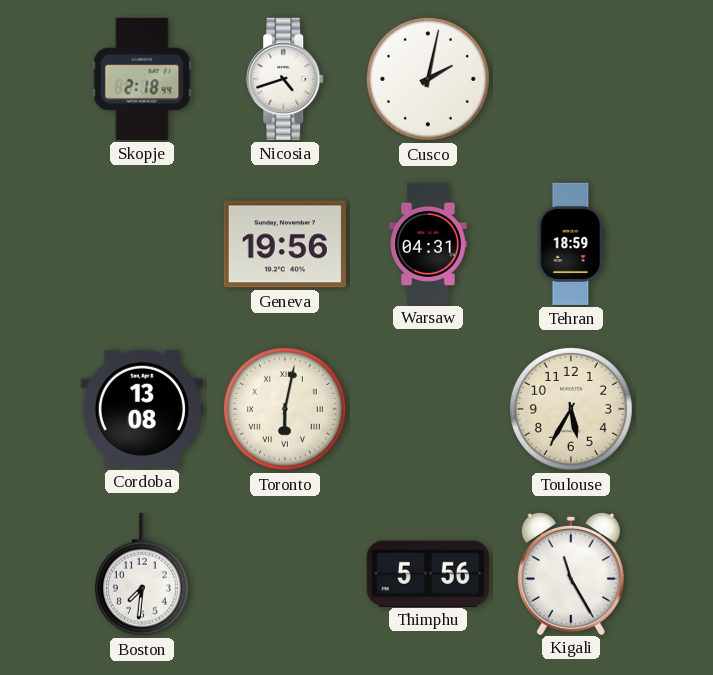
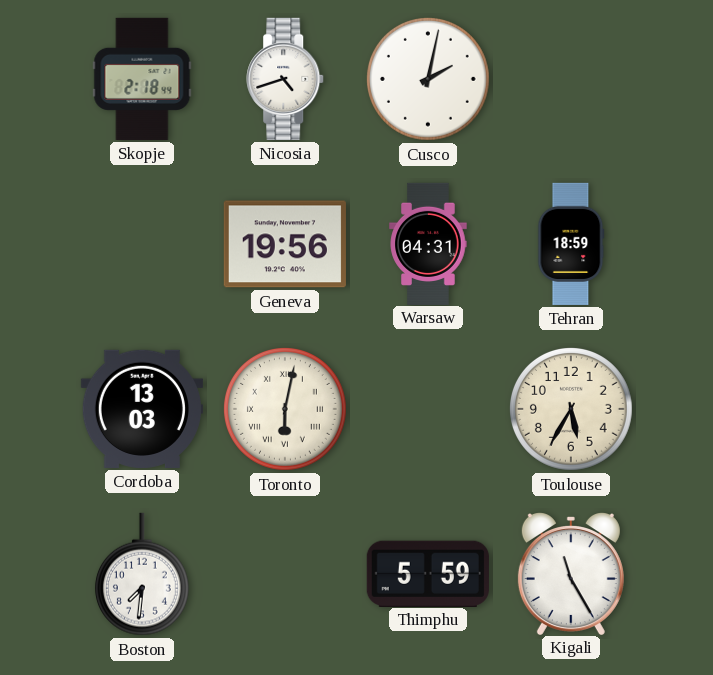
Cordoba: 13:08 -> 13:03
Thimphu: 5:56 -> 5:59
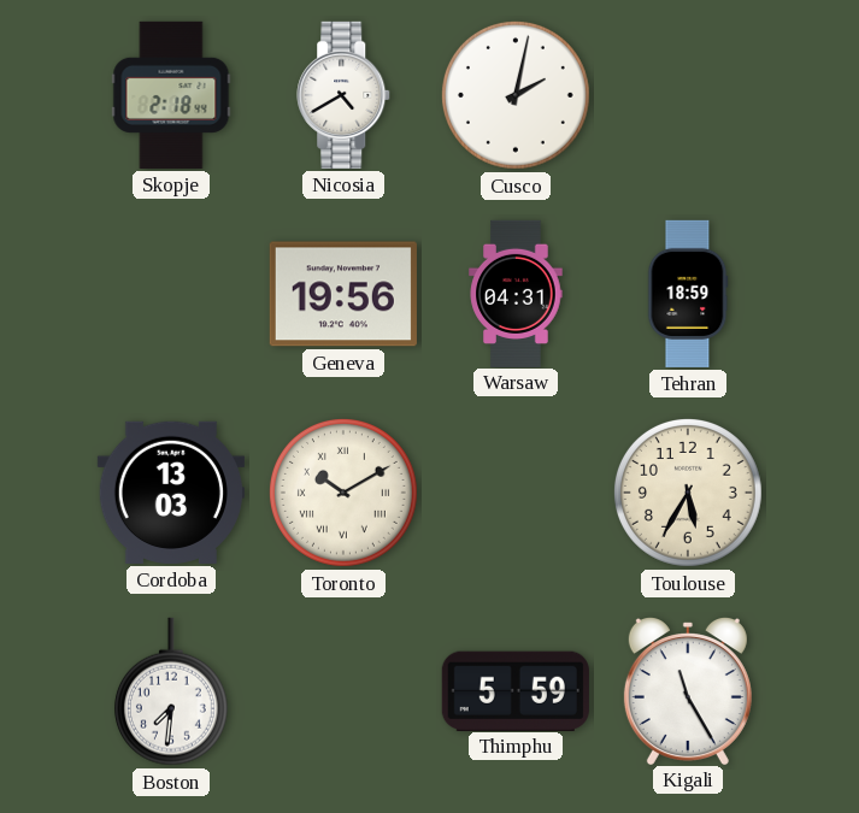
Nicosia: 4:42 -> 4:40
Toronto: 6:02 -> 10:10
